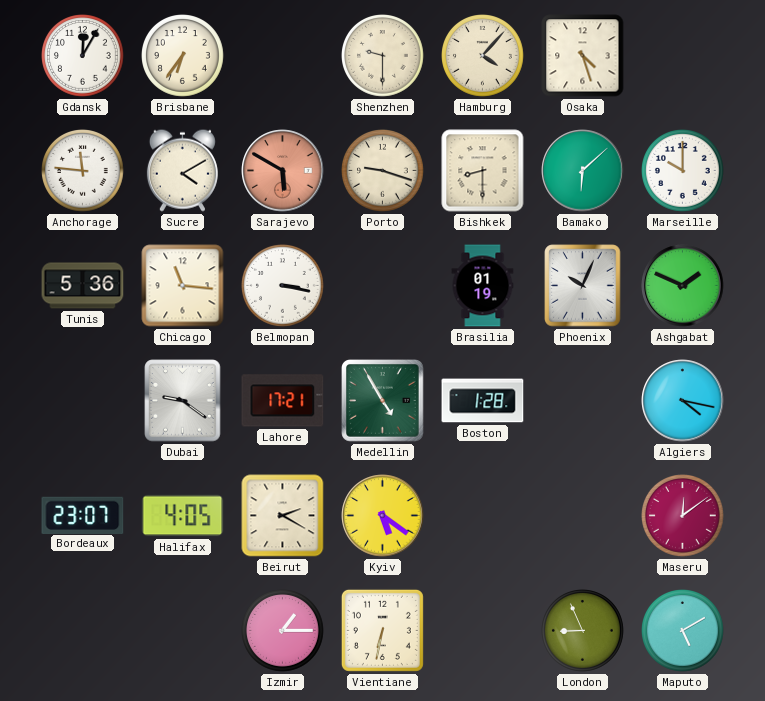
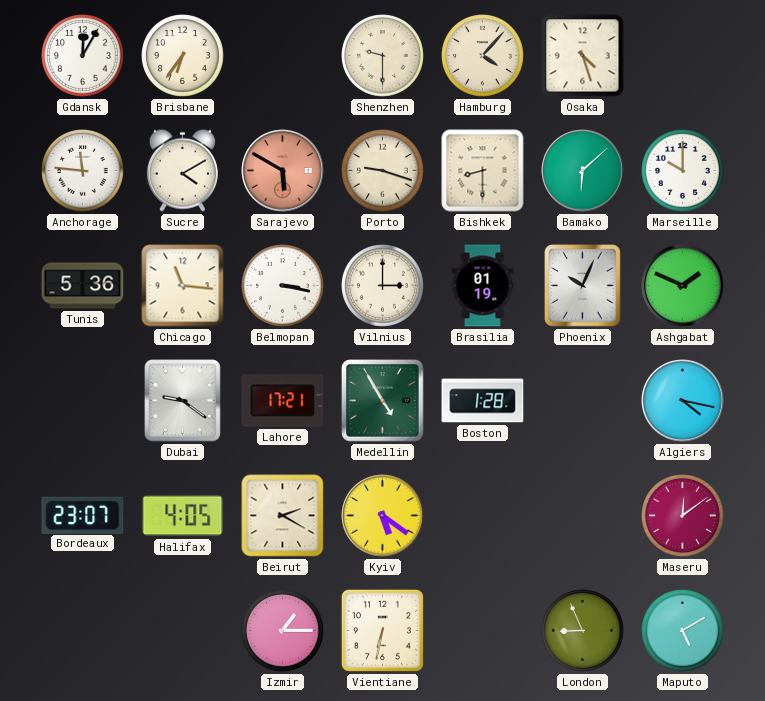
Vilnius: none -> 3:00
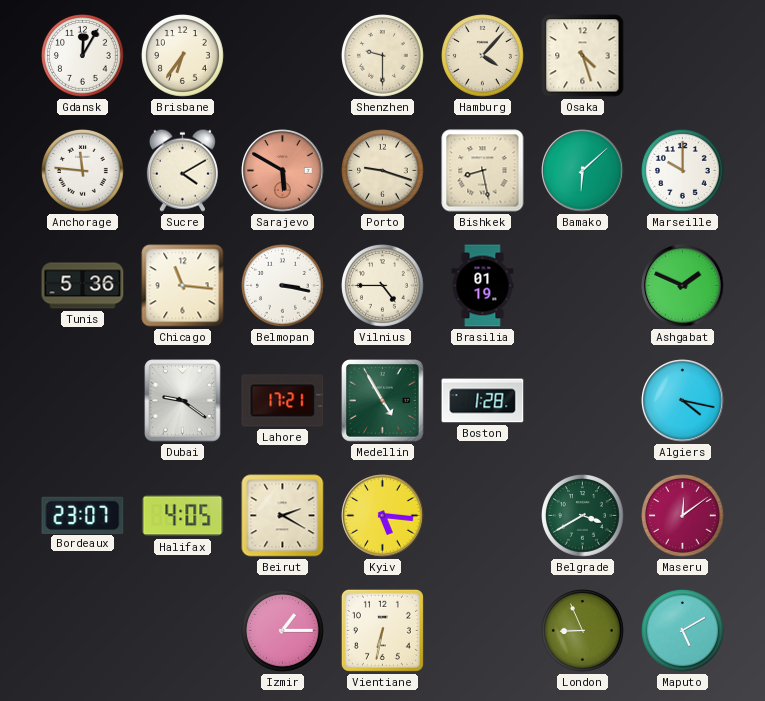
Bishkek: 8:30 -> 8:28
Vilnius: 3:00 -> 4:45
Phoenix: 10:04 -> none
Kyiv: 5:21 -> 5:16
Belgrade: none -> 3:40
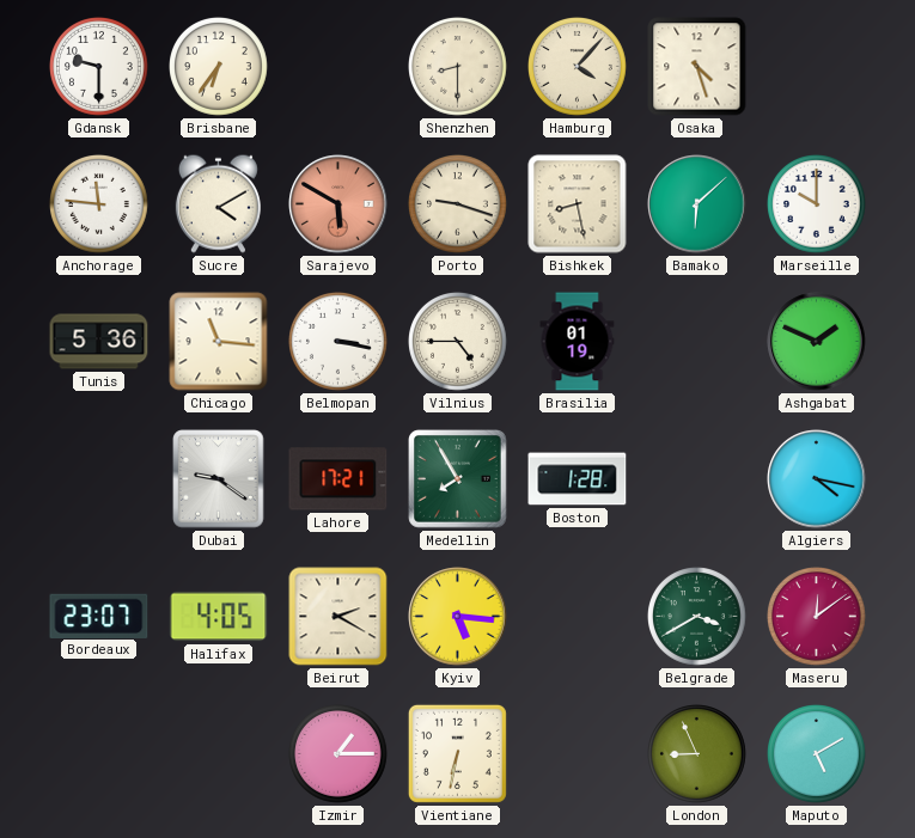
Gdansk: 12:05 -> 9:30
Shenzhen: 9:30 -> 8:30
Medellin: 4:55 -> 7:55
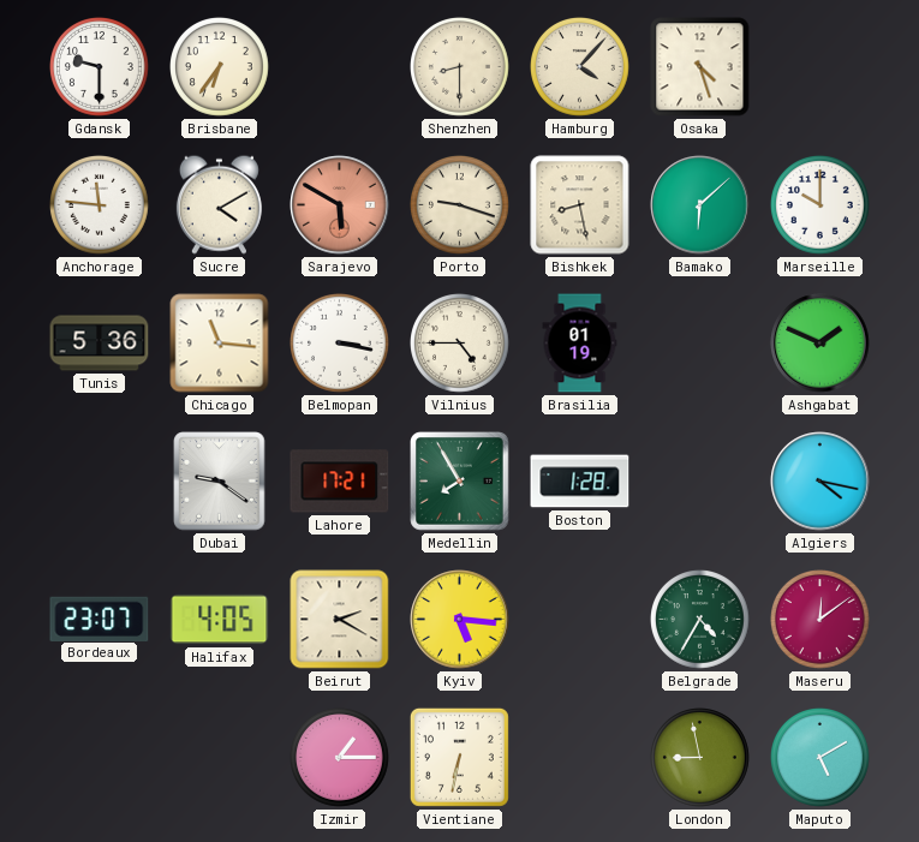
Belgrade: 3:40 -> 4:35
London: 8:56 -> 8:58
